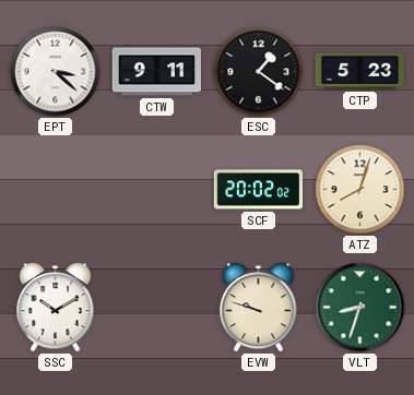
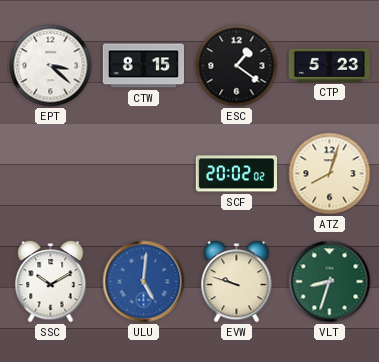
CTW: 9:11 -> 8:15
ULU: none -> 5:01
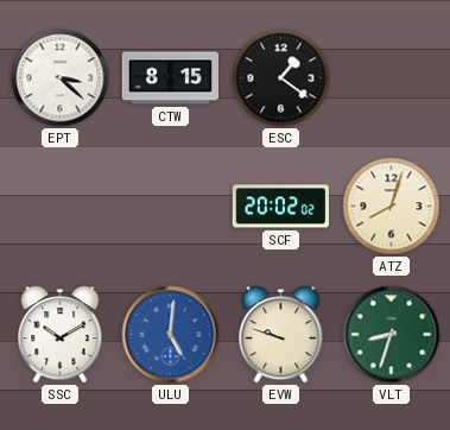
CTP: 5:23 -> none
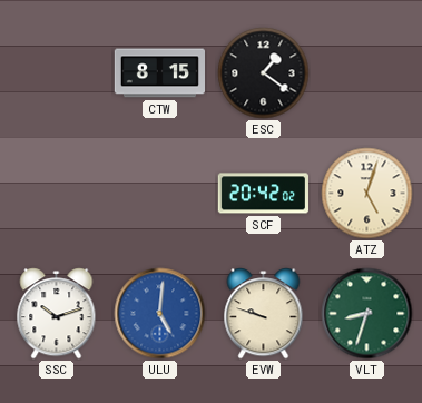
EPT: 3:22 -> none
SCF: 20:02 -> 20:42
ATZ: 8:03 -> 5:03
SSC: 10:10 -> 10:12
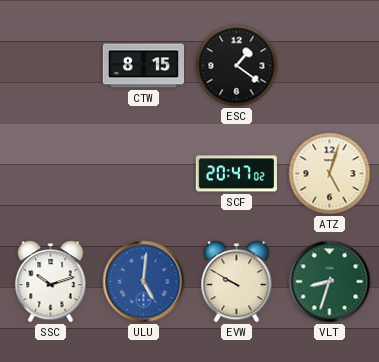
SCF: 20:42 -> 20:47
EVW: 9:48 -> 9:50
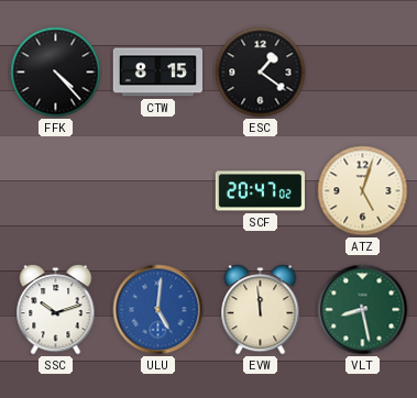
FFK: none -> 4:23
EVW: 9:50 -> 11:59
VLT: 8:33 -> 8:28
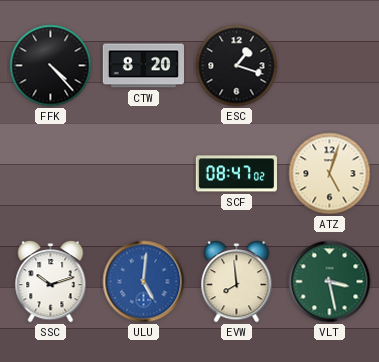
CTW: 8:15 -> 8:20
ESC: 1:21 -> 1:18
SCF: 20:47 -> 08:47
EVW: 11:59 -> 7:59
VLT: 8:28 -> 3:28
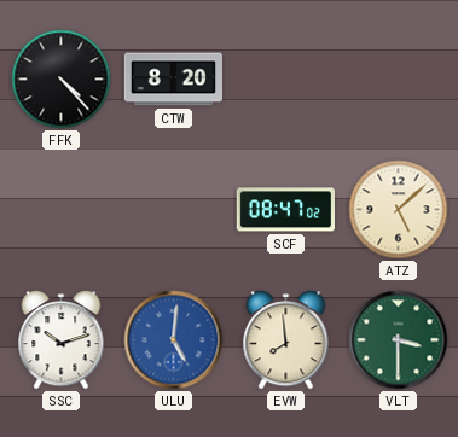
ESC: 1:18 -> none
ATZ: 5:03 -> 5:08
VLT: 3:28 -> 3:30
